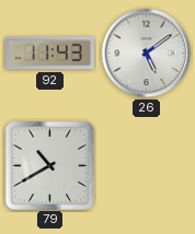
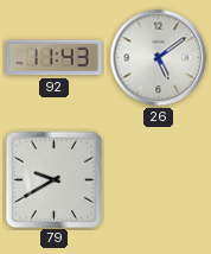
79: 10:40 -> 9:40
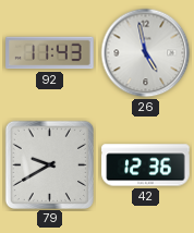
26: 5:09 -> 4:58
42: none -> 12:36
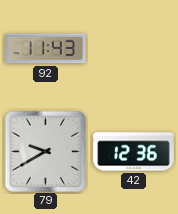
26: 4:58 -> none
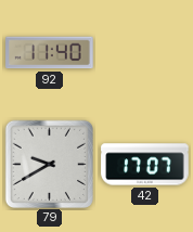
92: 11:43 -> 11:40
42: 12:36 -> 17:07
